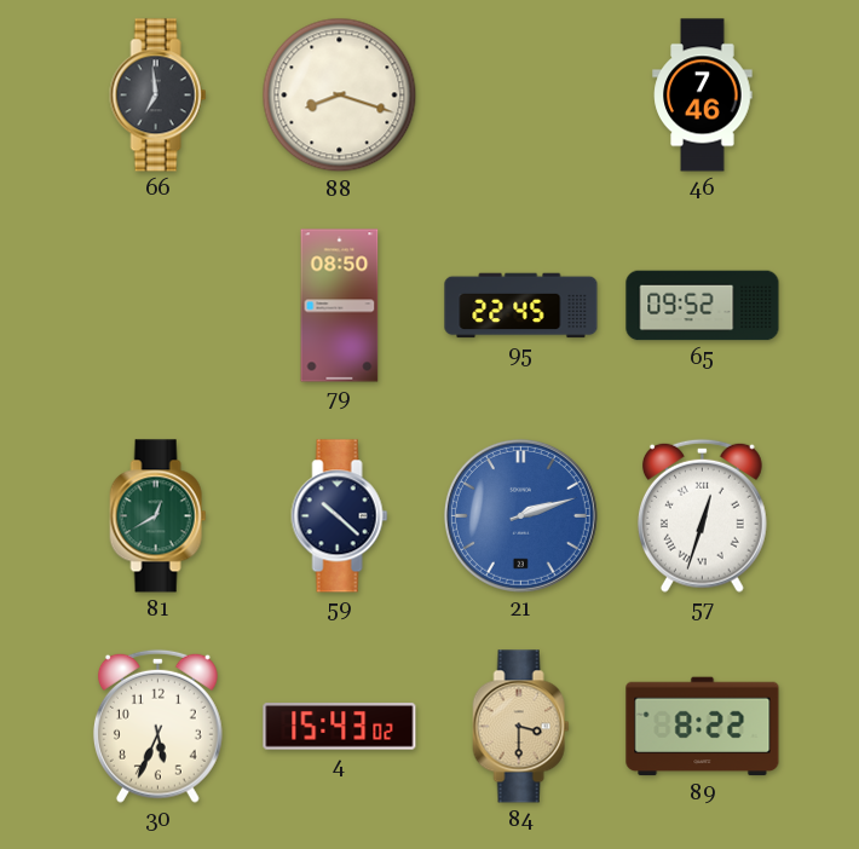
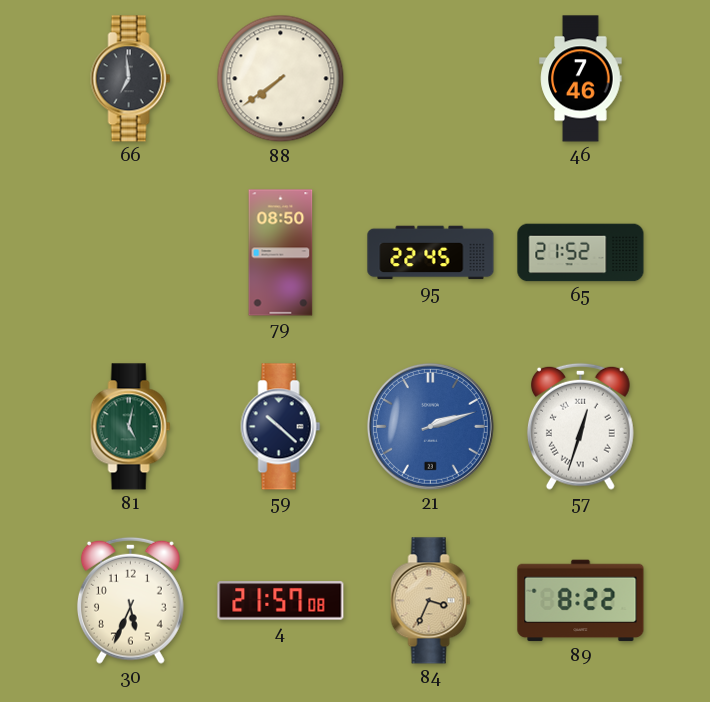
88: 8:18 -> 7:39
65: 09:52 -> 21:52
81: 12:40 -> 5:02
4: 15:43 -> 21:57
84: 3:30 -> 3:34
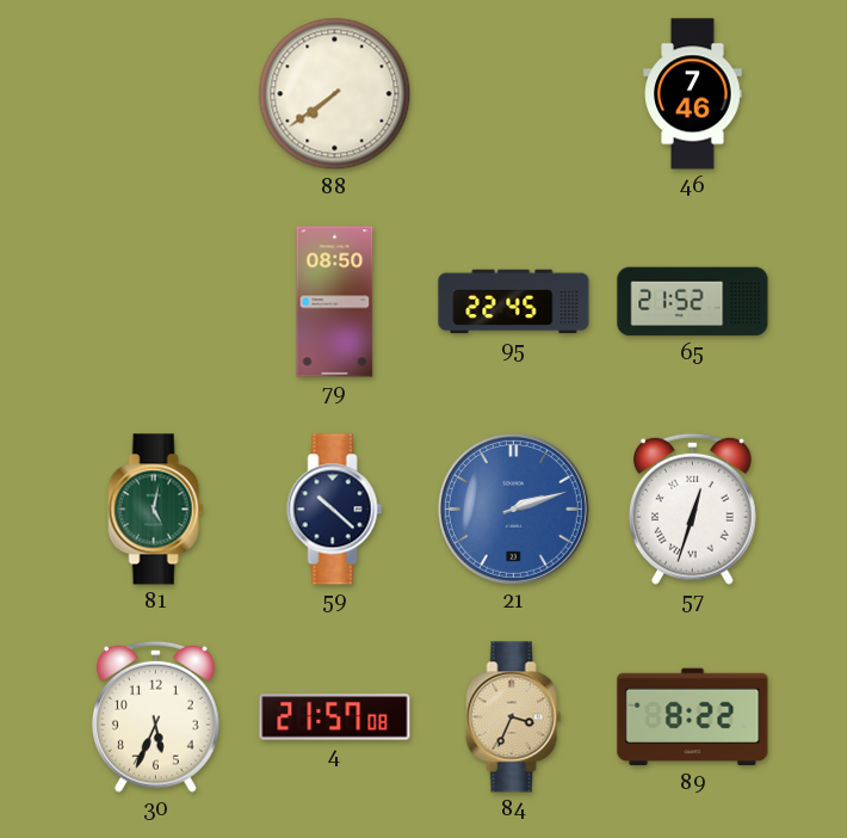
66: 6:59 -> none
